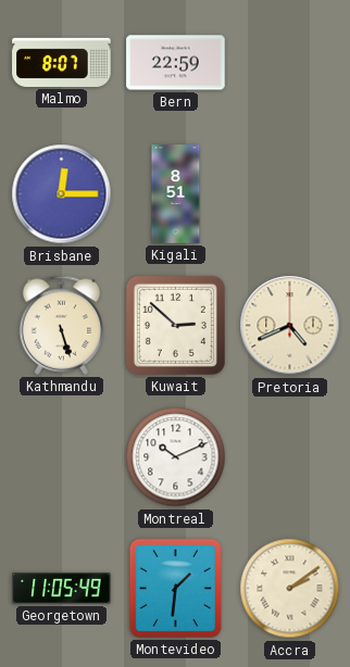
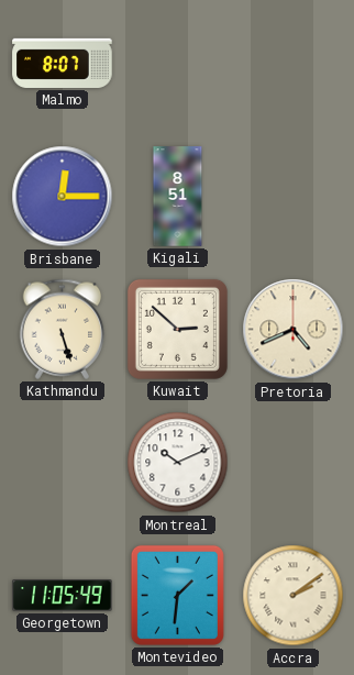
Bern: 22:59 -> none
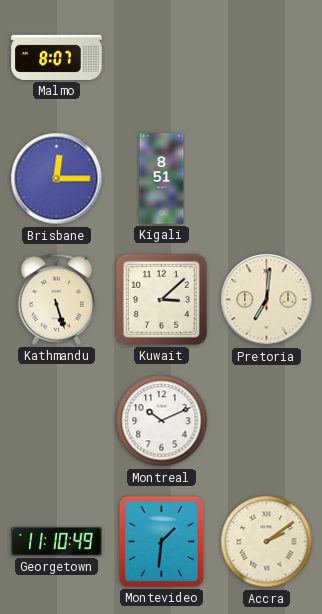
Kuwait: 2:52 -> 3:08
Pretoria: 4:41 -> 7:01
Georgetown: 11:05 -> 11:10
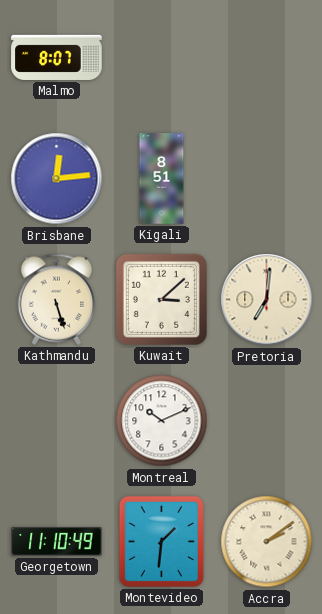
Brisbane: 12:15 -> 12:14
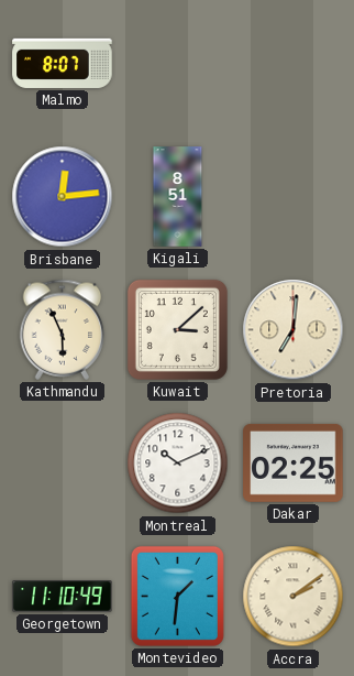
Kathmandu: 5:27 -> 5:56
Dakar: none -> 02:25
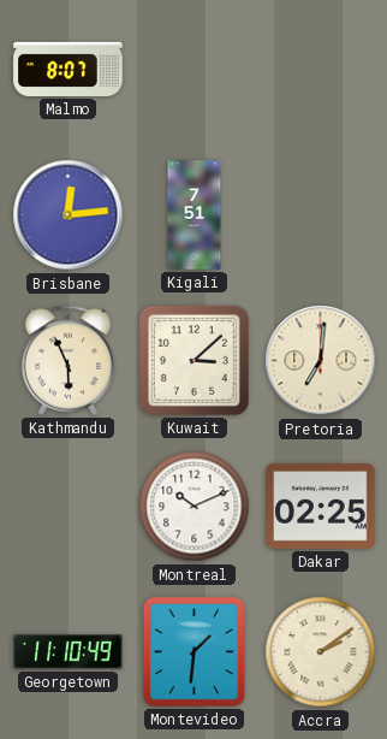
Kigali: 8:51 -> 7:51
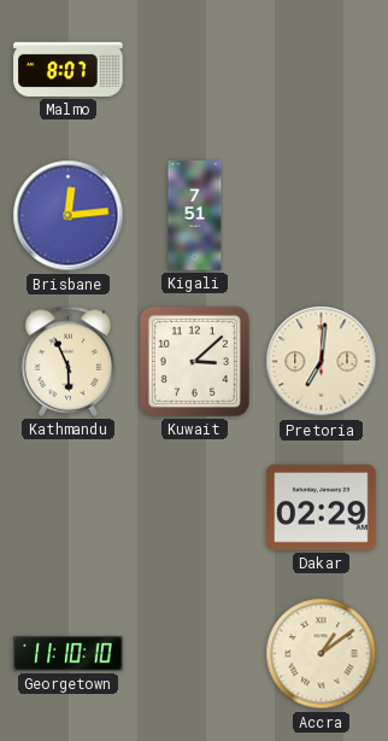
Montreal: 10:11 -> none
Dakar: 02:25 -> 02:29
Georgetown: 11:10:49 -> 11:10:10
Montevideo: 1:31 -> none
Accra: 2:09 -> 1:09
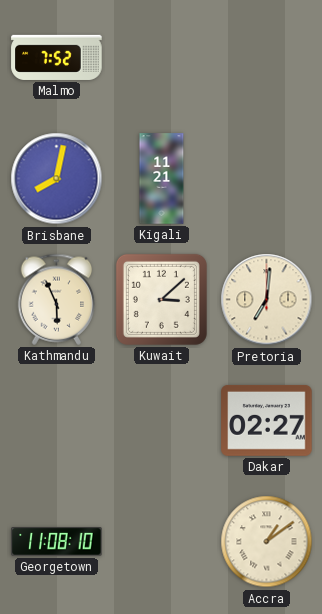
Malmo: 8:07 -> 7:52
Brisbane: 12:14 -> 8:02
Kigali: 7:51 -> 11:21
Dakar: 02:29 -> 02:27
Georgetown: 11:10 -> 11:08
